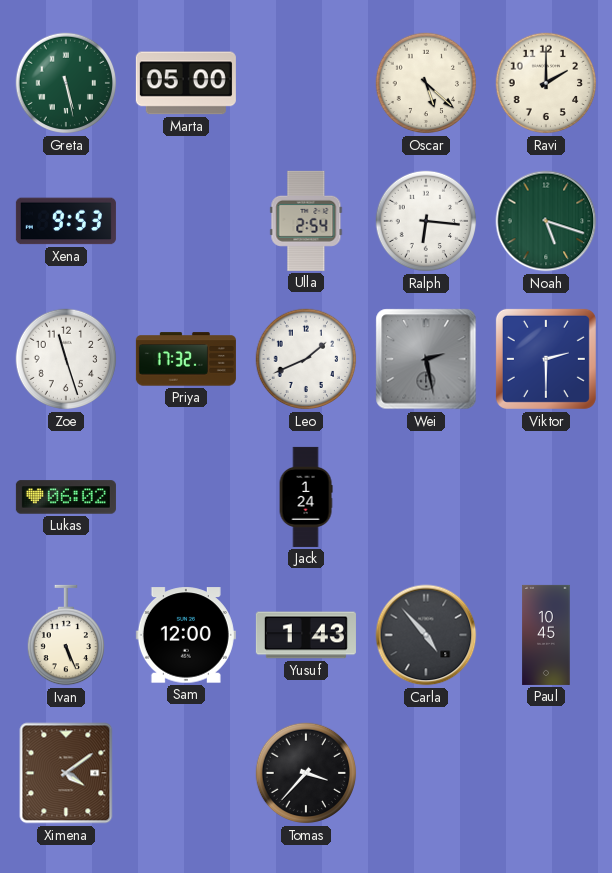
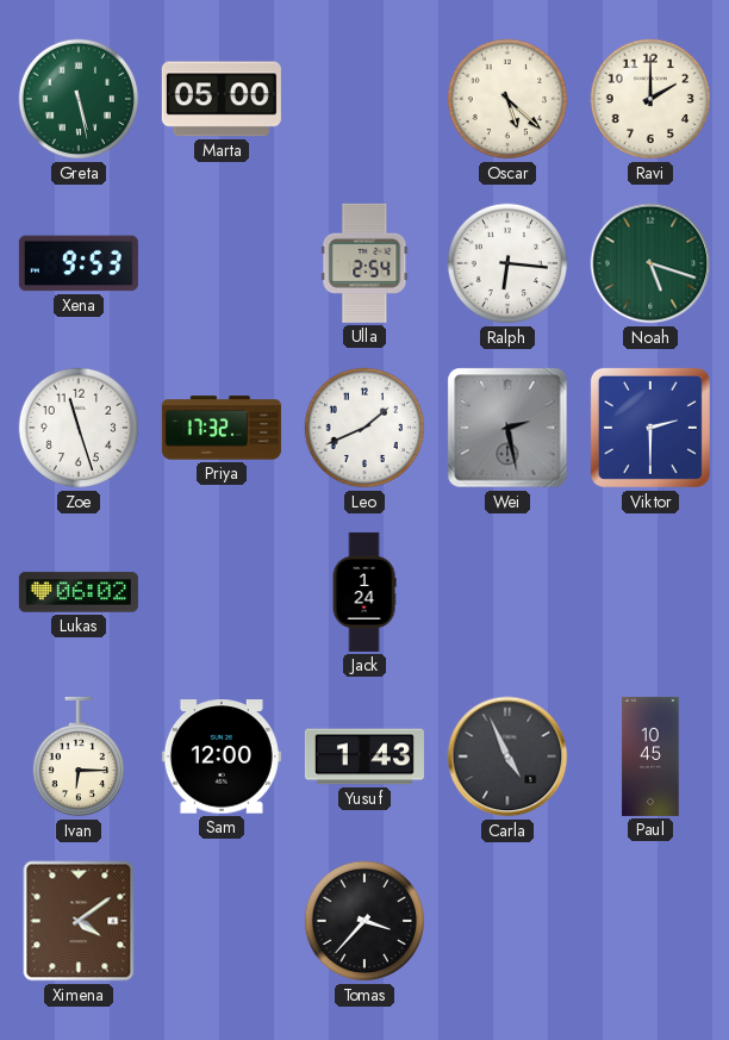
Ivan: 5:26 -> 6:15
Carla: 4:53 -> 4:56
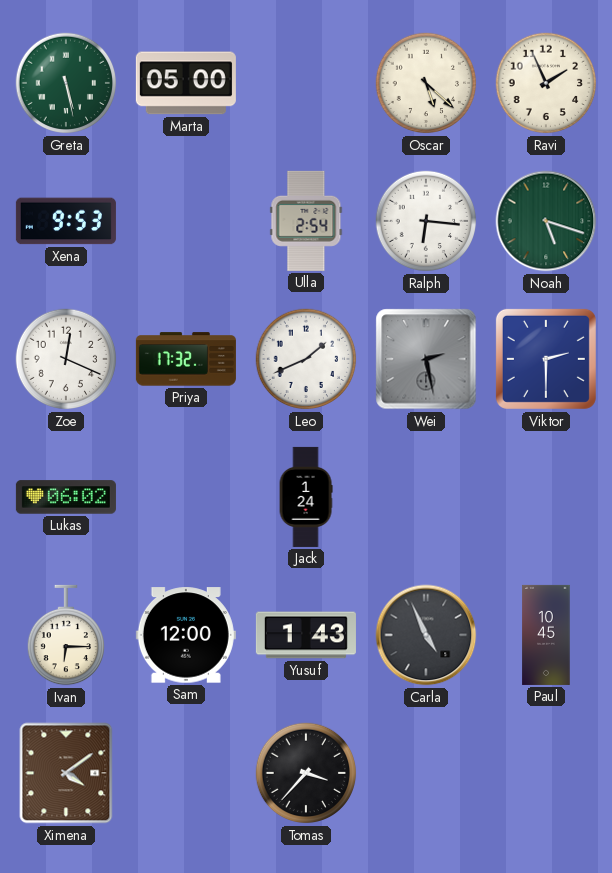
Ravi: 2:00 -> 1:56
Zoe: 11:27 -> 12:19
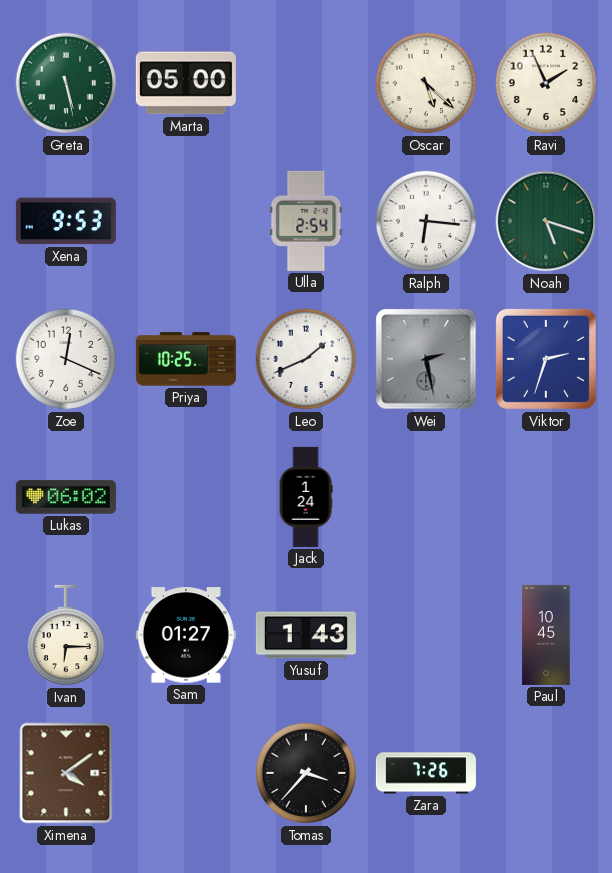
Priya: 17:32 -> 10:25
Viktor: 2:30 -> 2:33
Sam: 12:00 -> 01:27
Carla: 4:56 -> none
Zara: none -> 7:26
